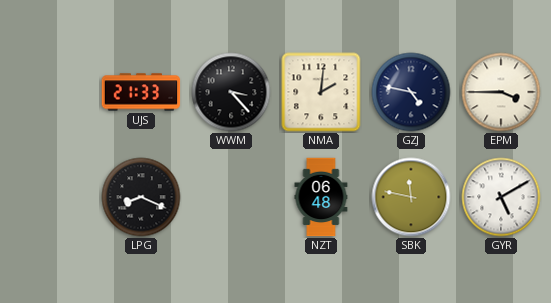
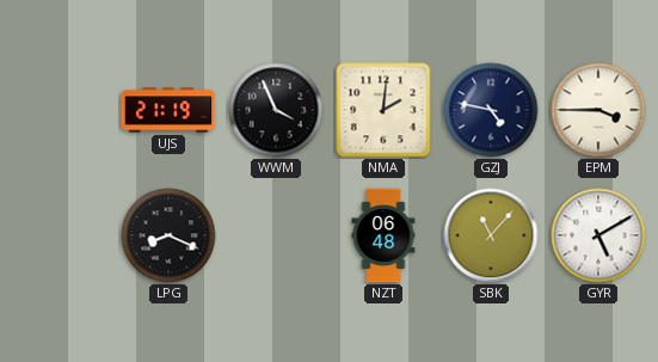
UJS: 21:33 -> 21:19
WWM: 3:23 -> 3:56
SBK: 11:47 -> 11:07
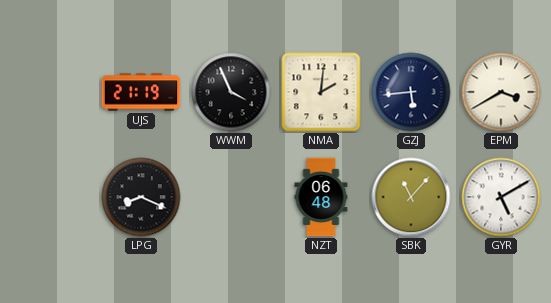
GZJ: 4:47 -> 5:44
EPM: 3:45 -> 3:40
